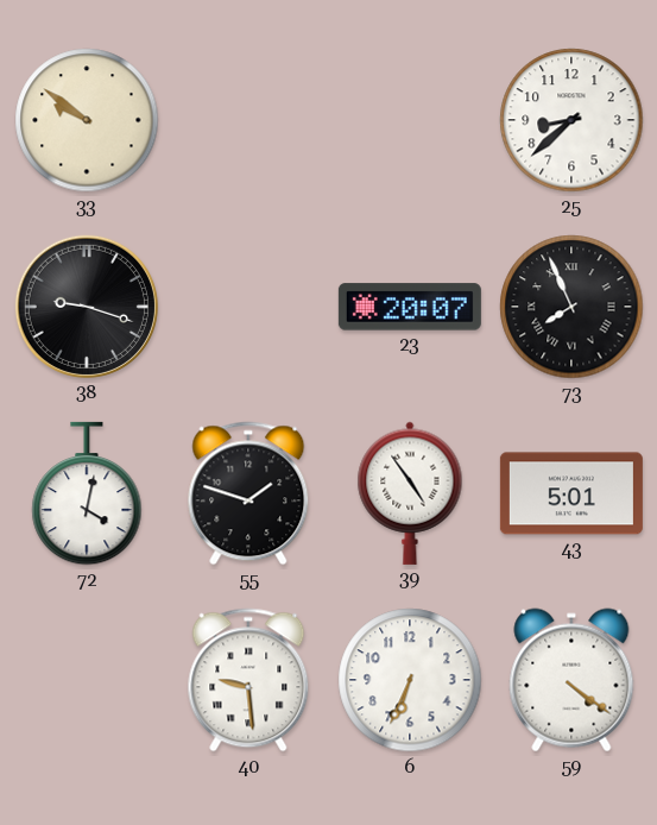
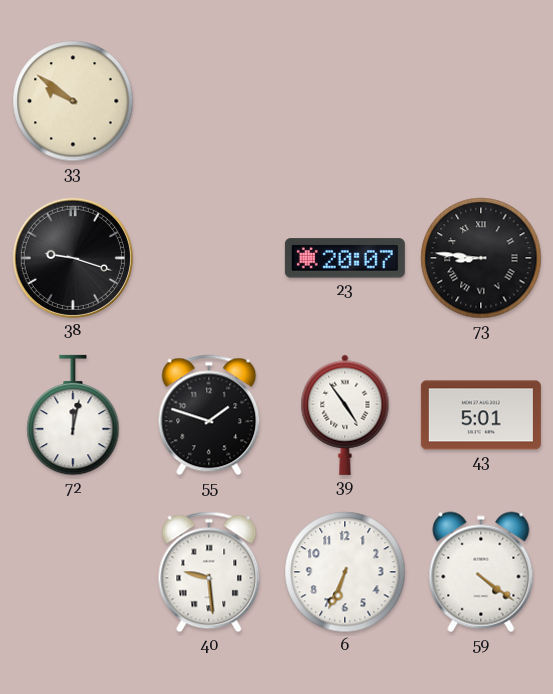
25: 8:38 -> none
73: 7:56 -> 8:46
72: 4:02 -> 12:02
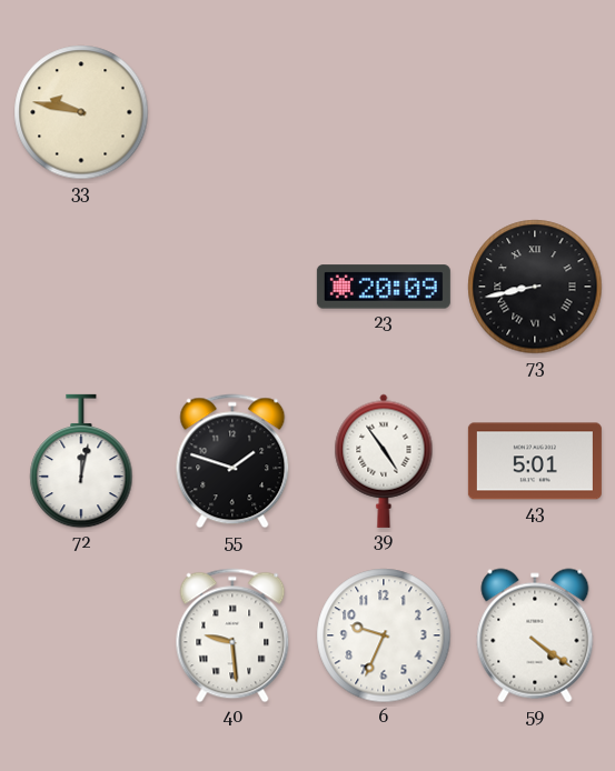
33: 9:51 -> 9:47
38: 9:18 -> none
23: 20:07 -> 20:09
73: 8:46 -> 8:43
6: 6:34 -> 9:34
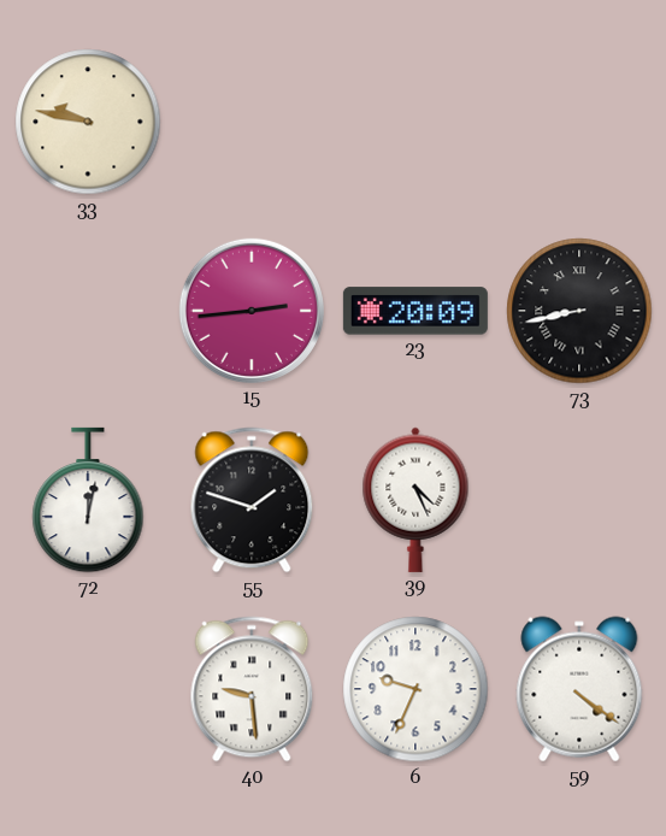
15: none -> 2:44
39: 4:54 -> 4:26
43: 5:01 -> none
